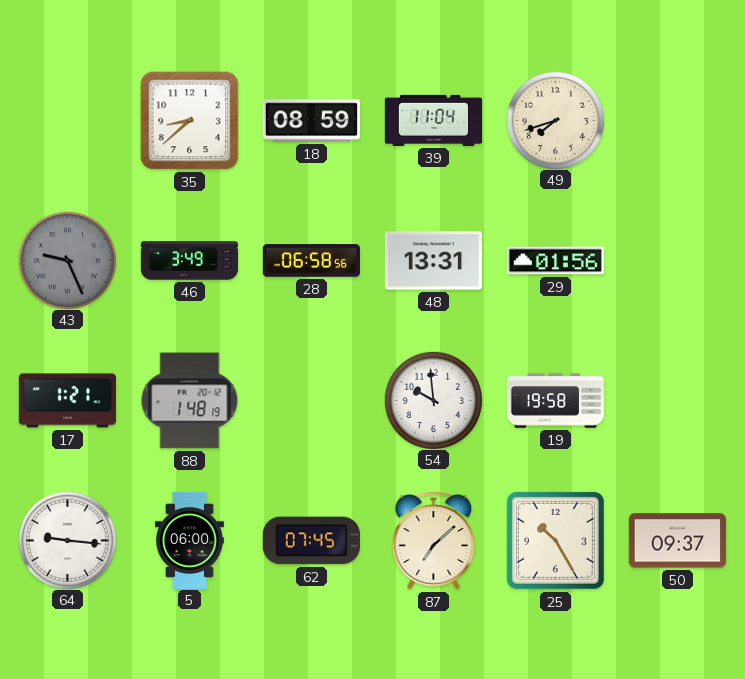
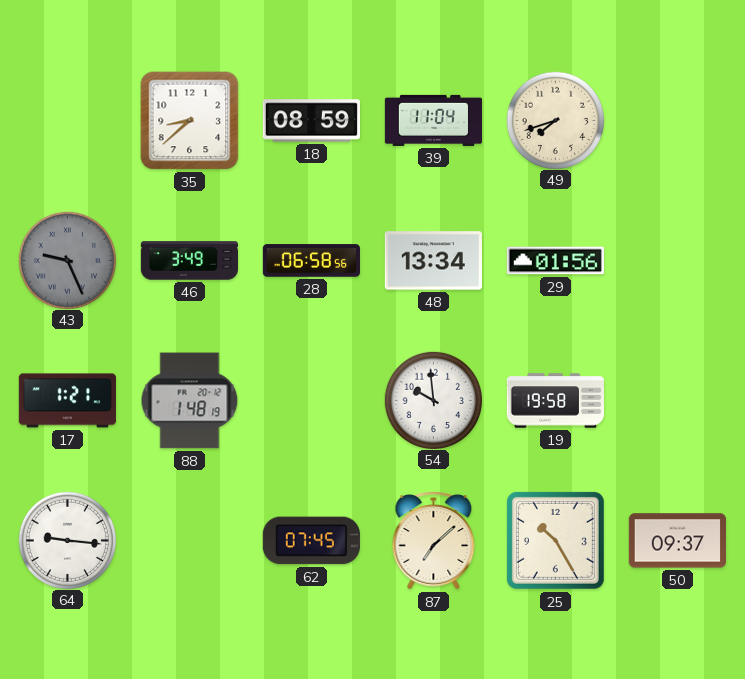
48: 13:31 -> 13:34
5: 06:00 -> none
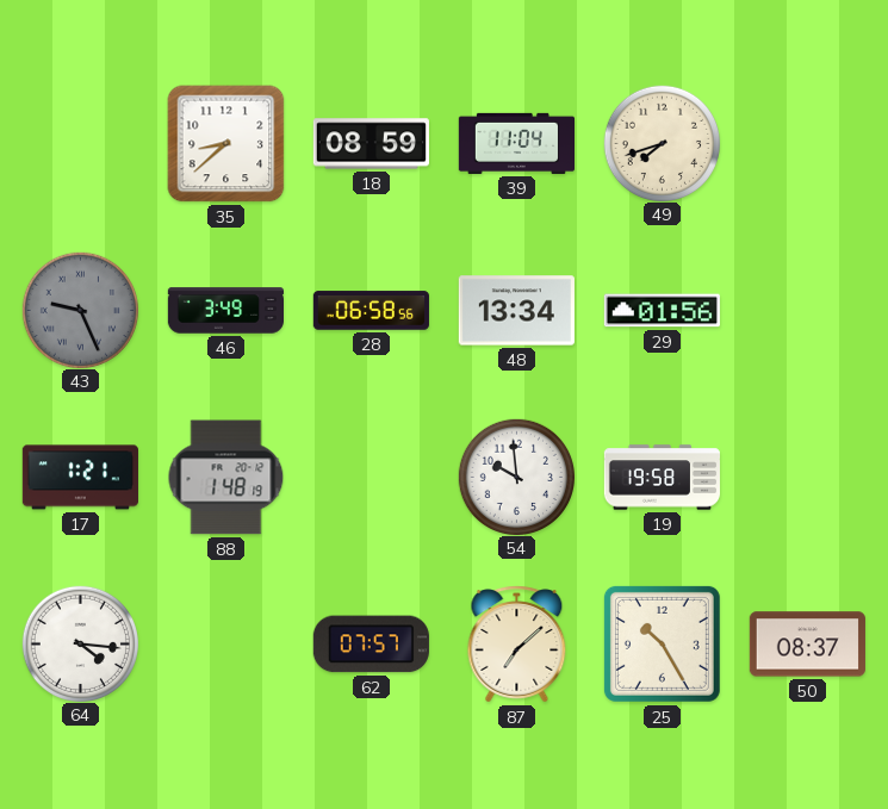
64: 9:16 -> 4:16
62: 07:45 -> 07:57
50: 09:37 -> 08:37
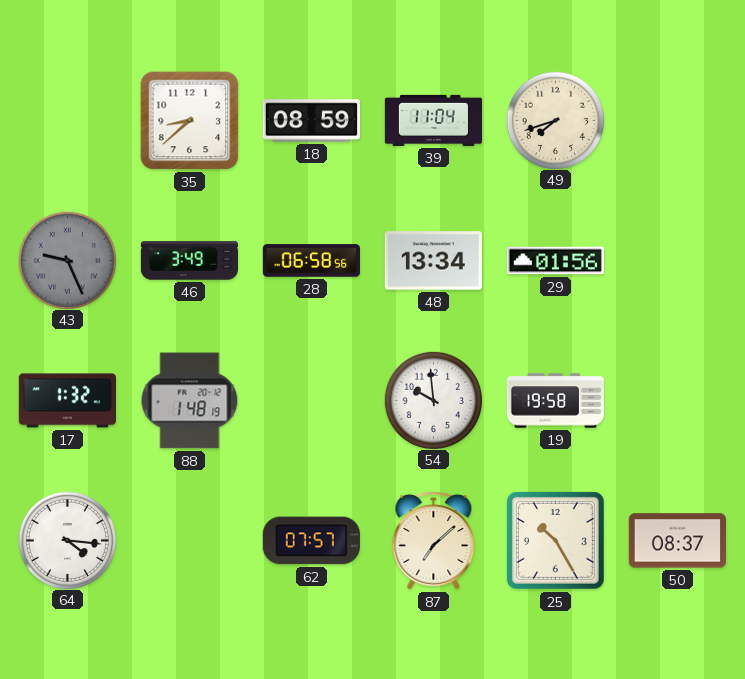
17: 1:21 -> 1:32
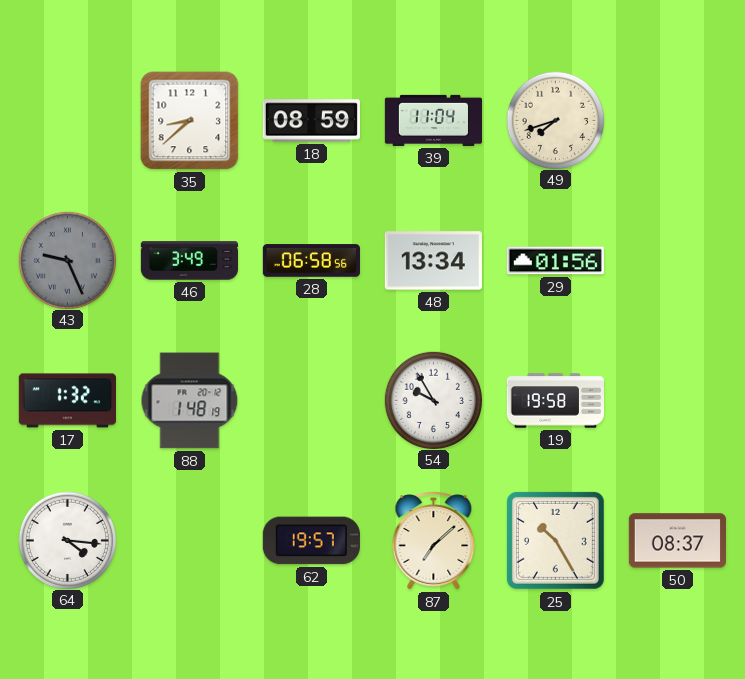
54: 9:59 -> 9:55
62: 07:57 -> 19:57
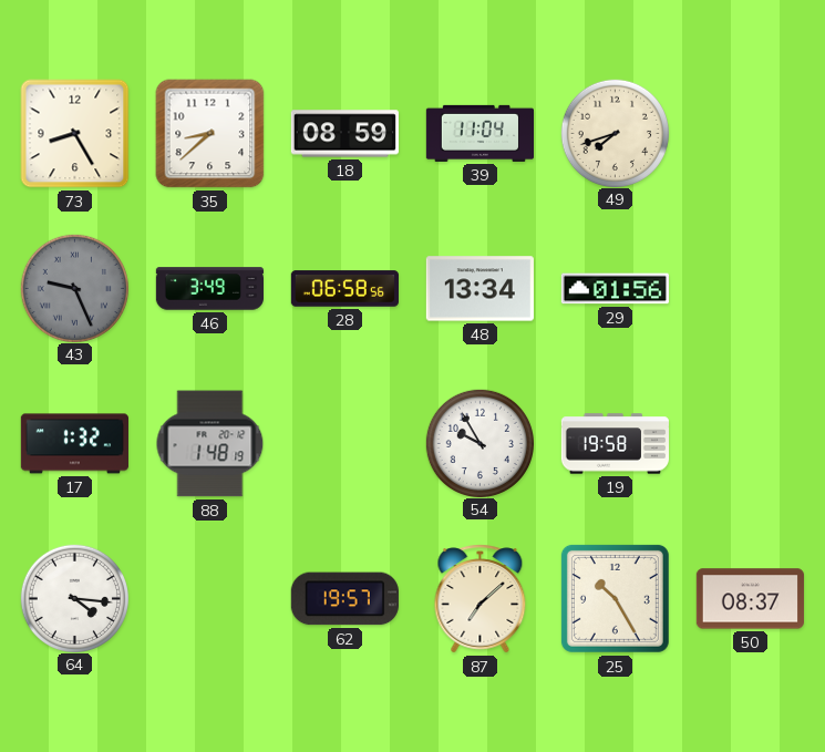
73: none -> 8:25
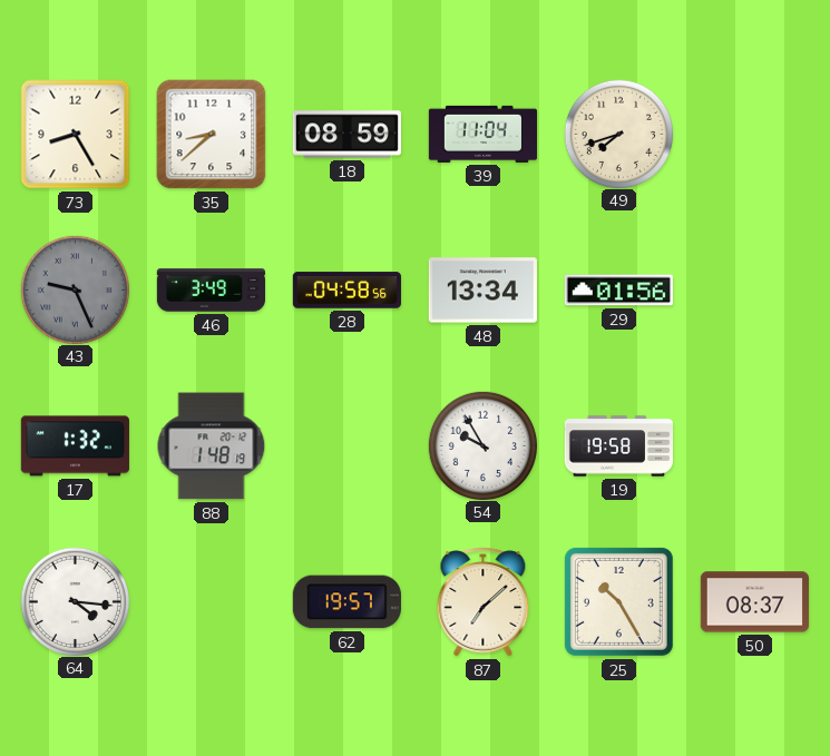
28: 06:58 -> 04:58
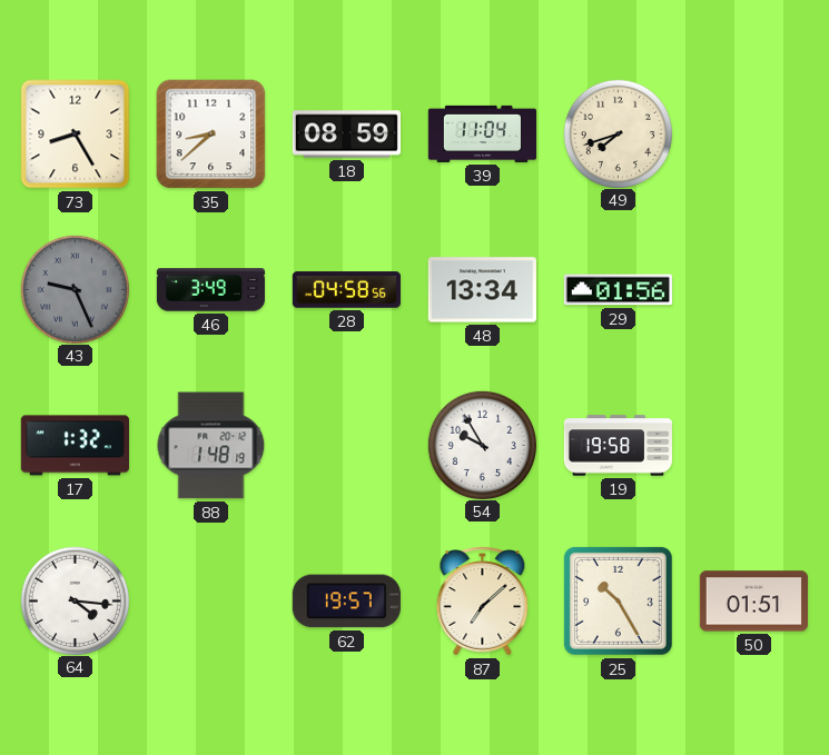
50: 08:37 -> 01:51
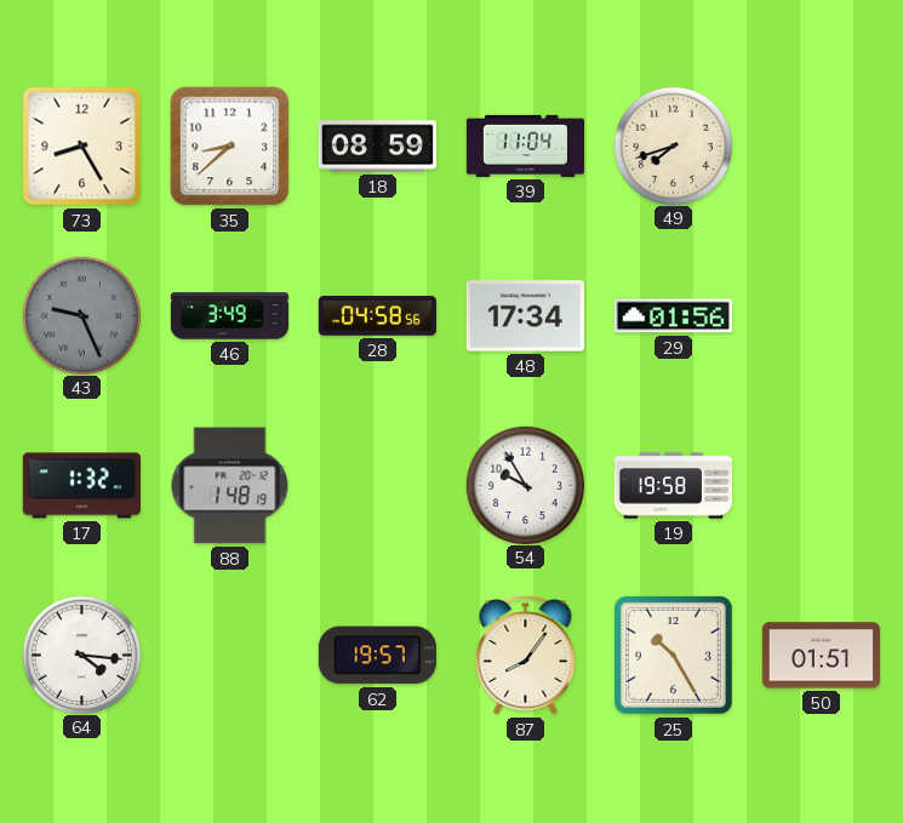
48: 13:34 -> 17:34
87: 7:08 -> 8:06
